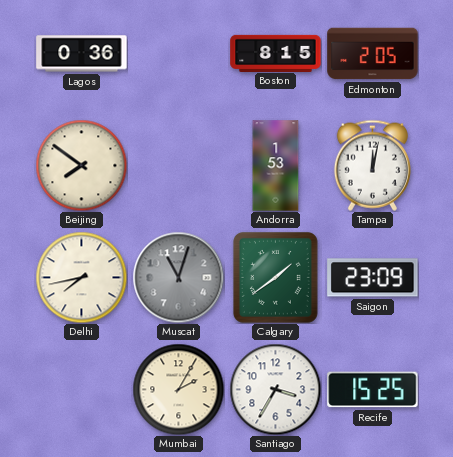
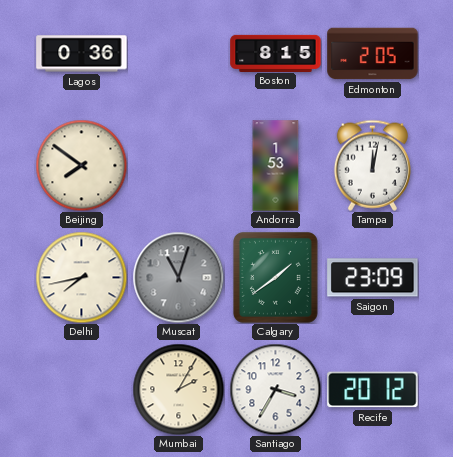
Recife: 15:25 -> 20:12
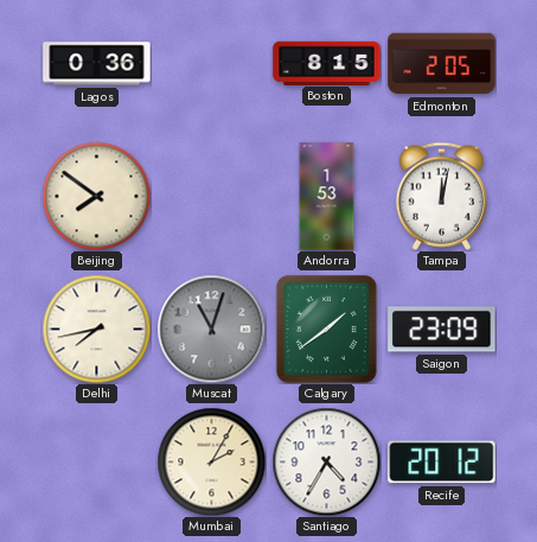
Santiago: 3:35 -> 4:35
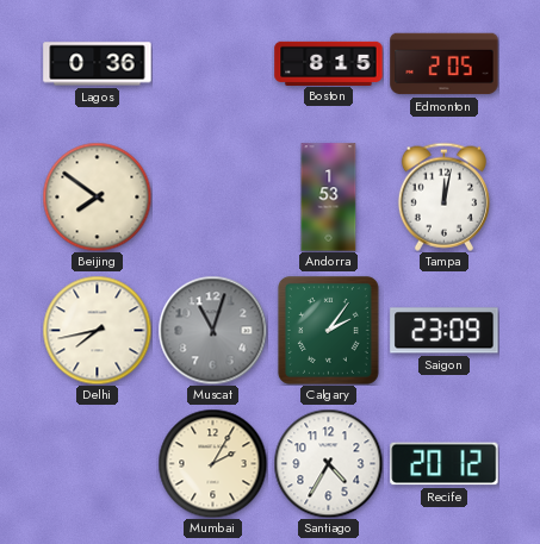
Calgary: 1:39 -> 2:06
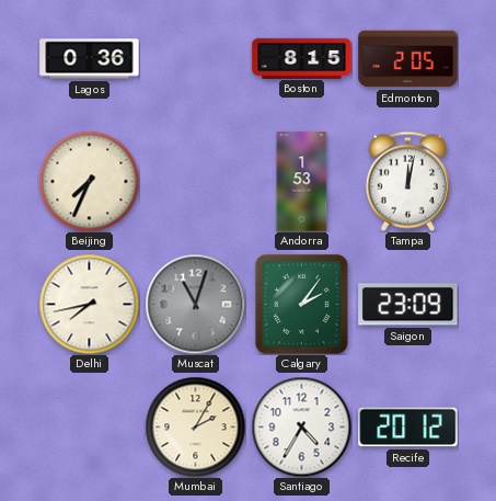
Beijing: 7:51 -> 7:34
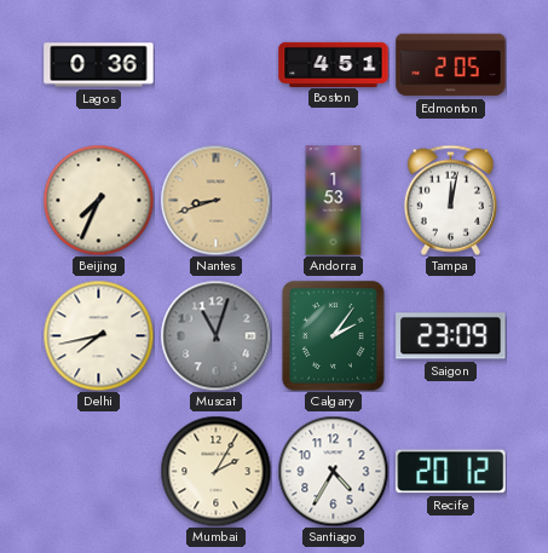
Boston: 8:15 -> 4:51
Nantes: none -> 8:42
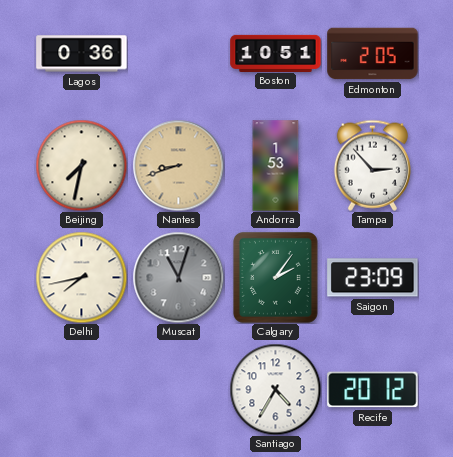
Boston: 4:51 -> 10:51
Beijing: 7:34 -> 7:32
Tampa: 12:02 -> 2:53
Mumbai: 2:05 -> none
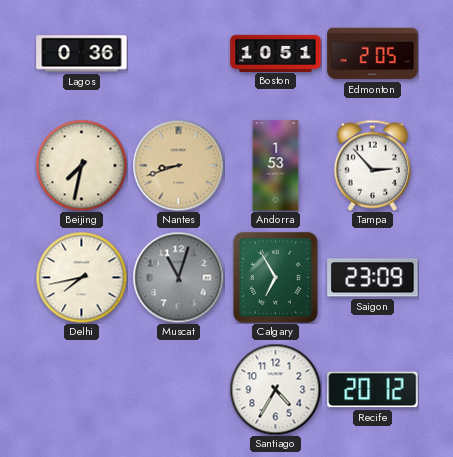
Calgary: 2:06 -> 6:55
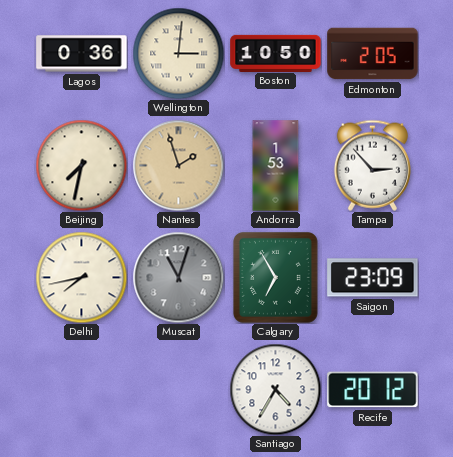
Wellington: none -> 3:01
Boston: 10:51 -> 10:50
Nantes: 8:42 -> 1:57
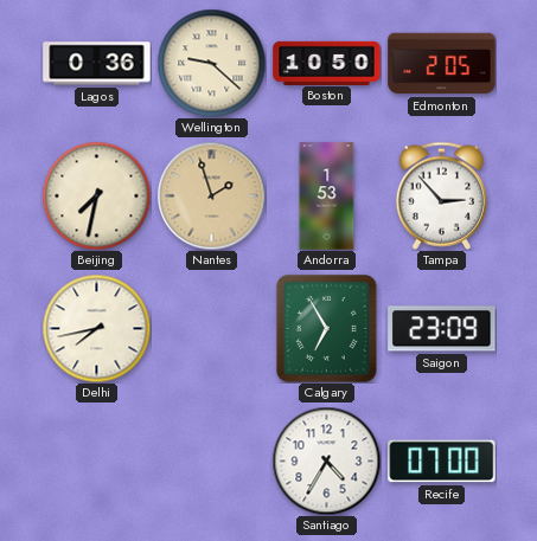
Wellington: 3:01 -> 9:22
Muscat: 11:03 -> none
Recife: 20:12 -> 07:00
